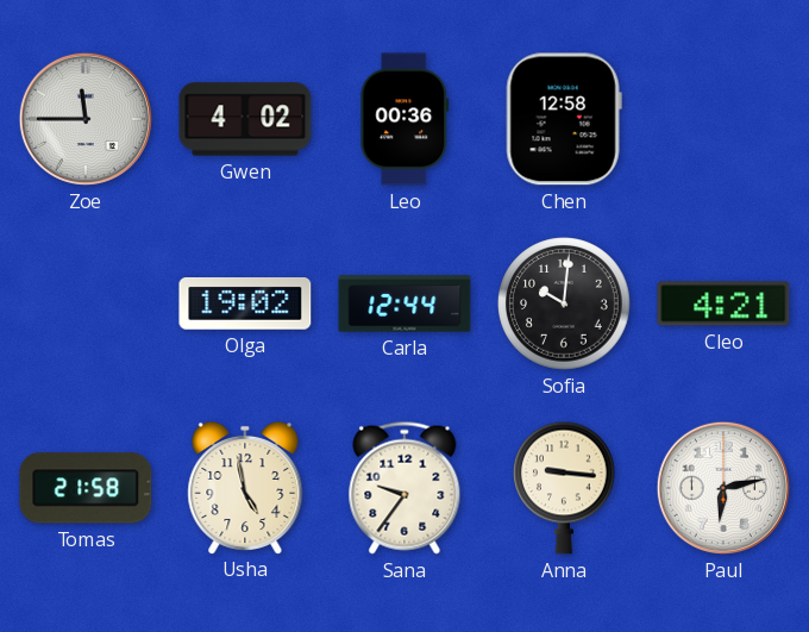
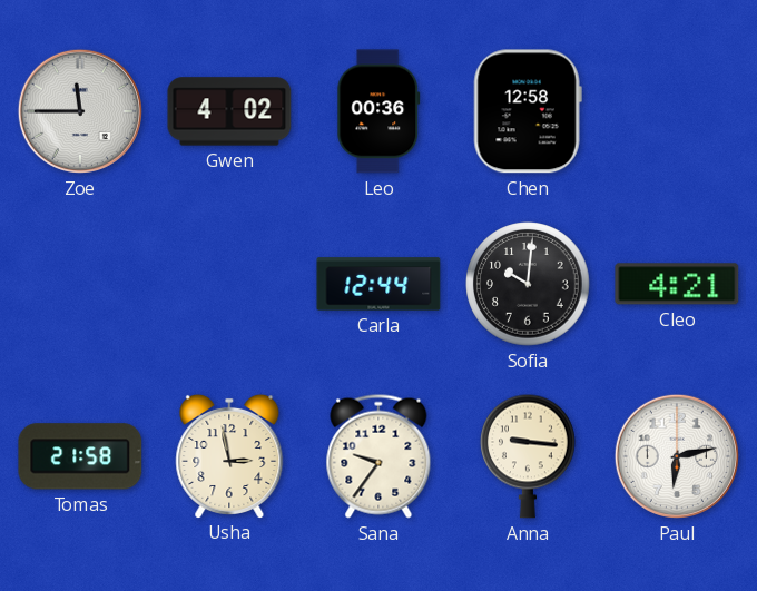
Olga: 19:02 -> none
Usha: 4:58 -> 2:58
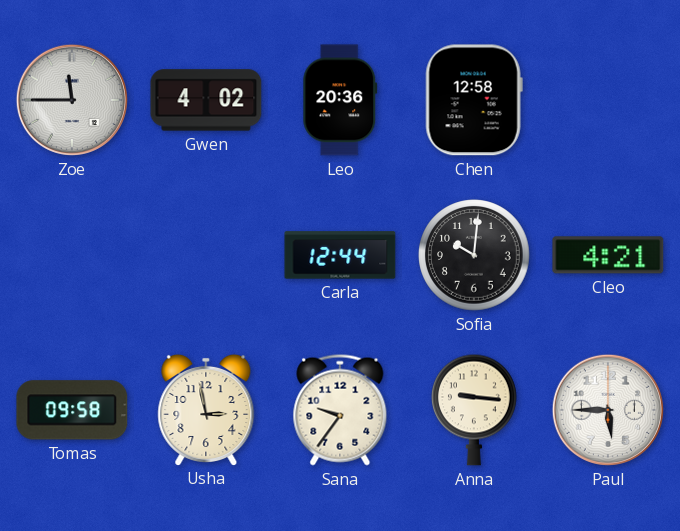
Leo: 00:36 -> 20:36
Tomas: 21:58 -> 09:58
Paul: 6:13 -> 5:45
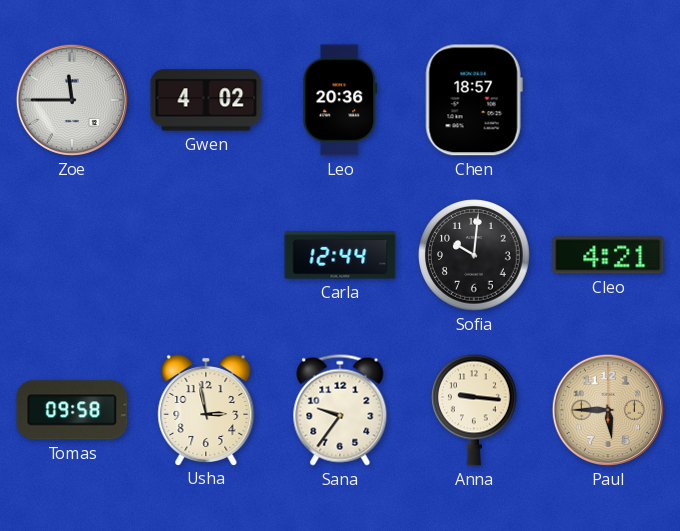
Chen: 12:58 -> 18:57
Paul dial: white -> champagne
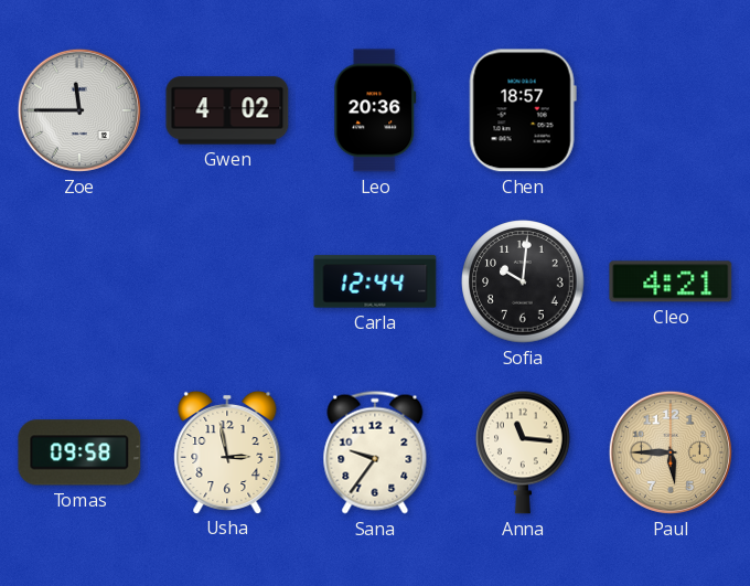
Anna: 9:16 -> 11:16
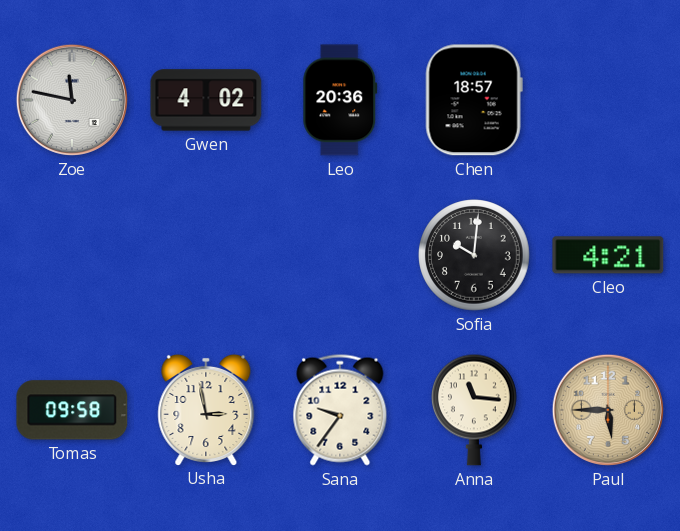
Zoe: 11:45 -> 11:47
Carla: 12:44 -> none
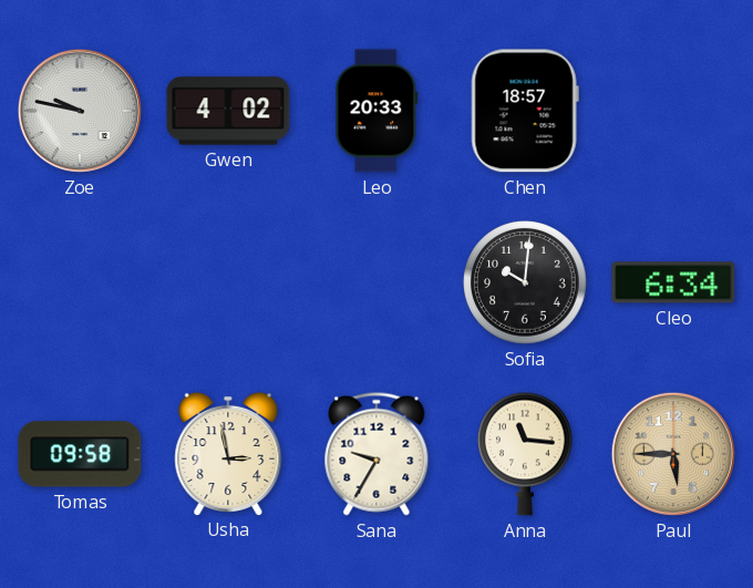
Zoe: 11:47 -> 9:47
Leo: 20:36 -> 20:33
Cleo: 4:21 -> 6:34
Sana: 9:36 -> 9:35
